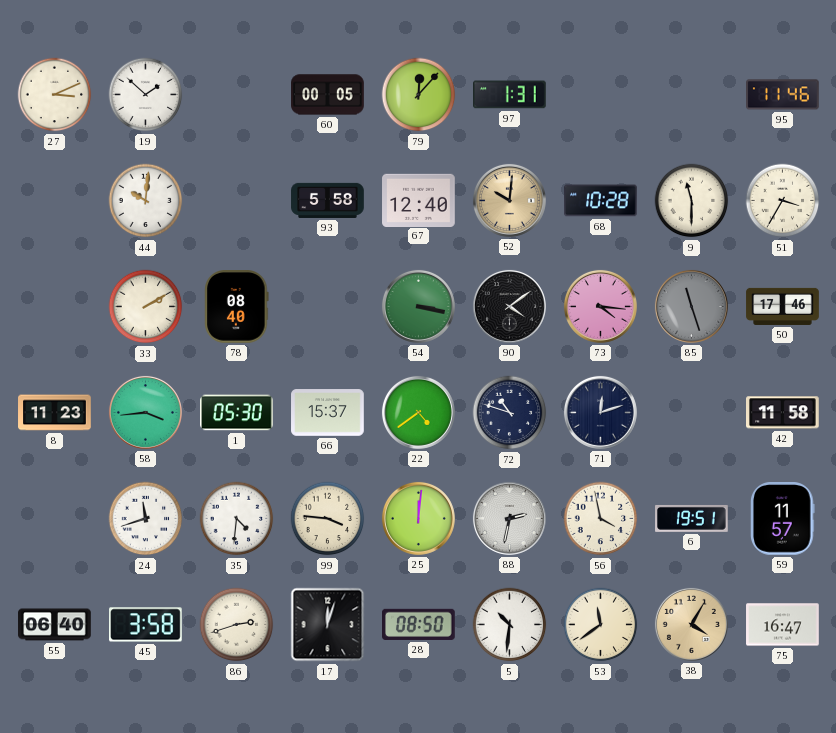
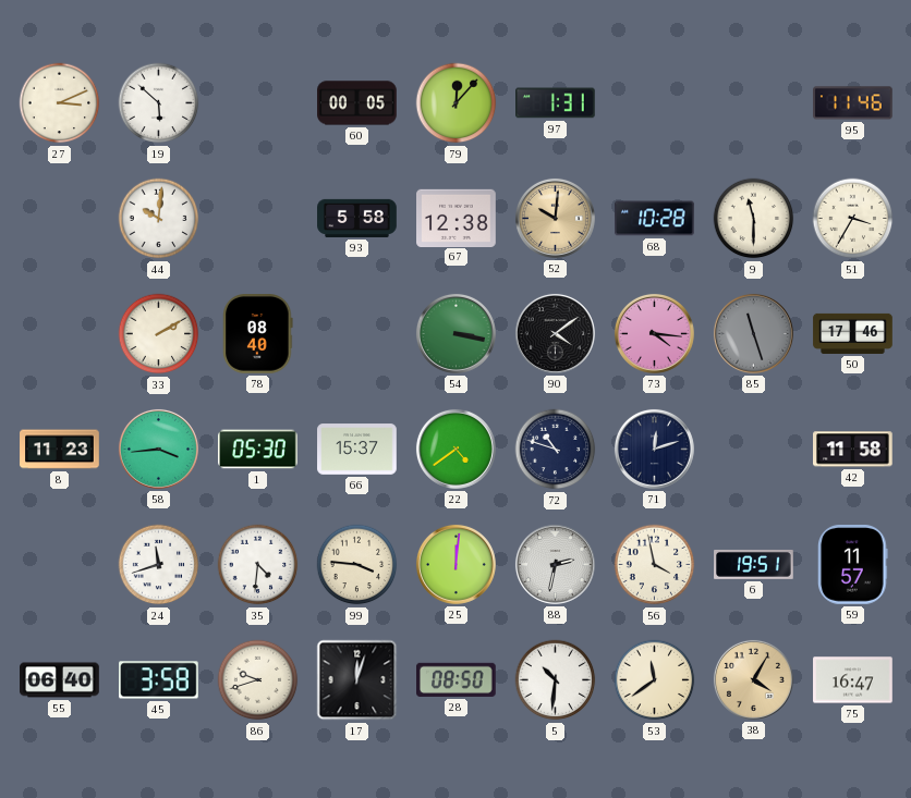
19: 1:52 -> 5:52
67: 12:40 -> 12:38
86: 2:42 -> 9:42
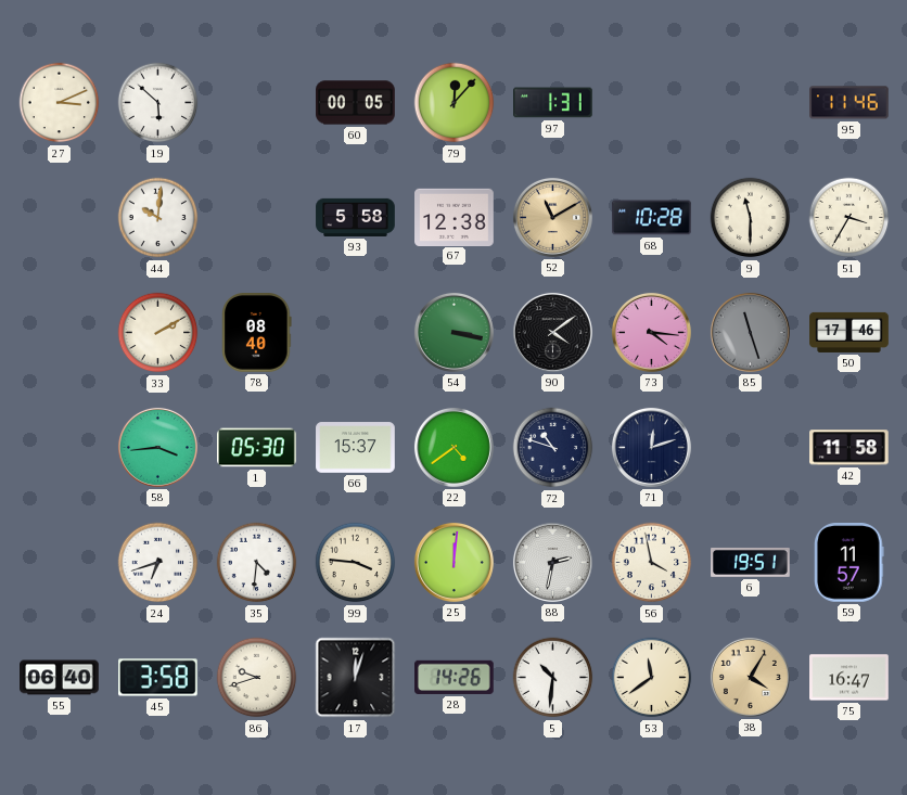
52: 10:01 -> 11:10
8: 11:23 -> none
24: 11:42 -> 6:42
28: 08:50 -> 14:26
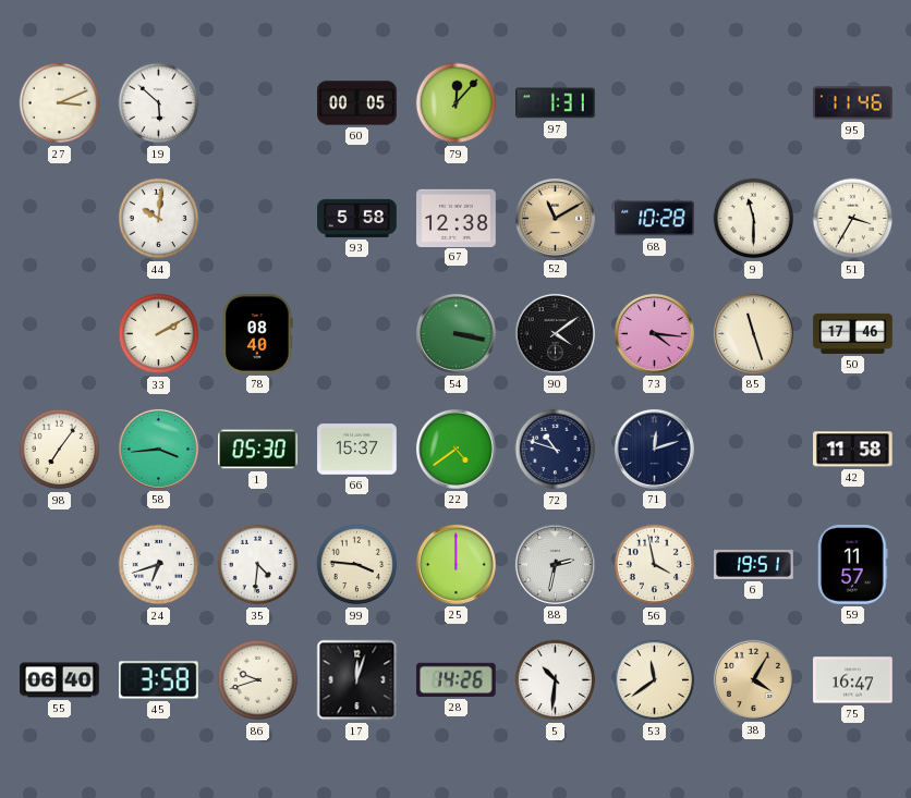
85 dial: grey -> cream
98: none -> 7:06
25: 12:01 -> 12:00
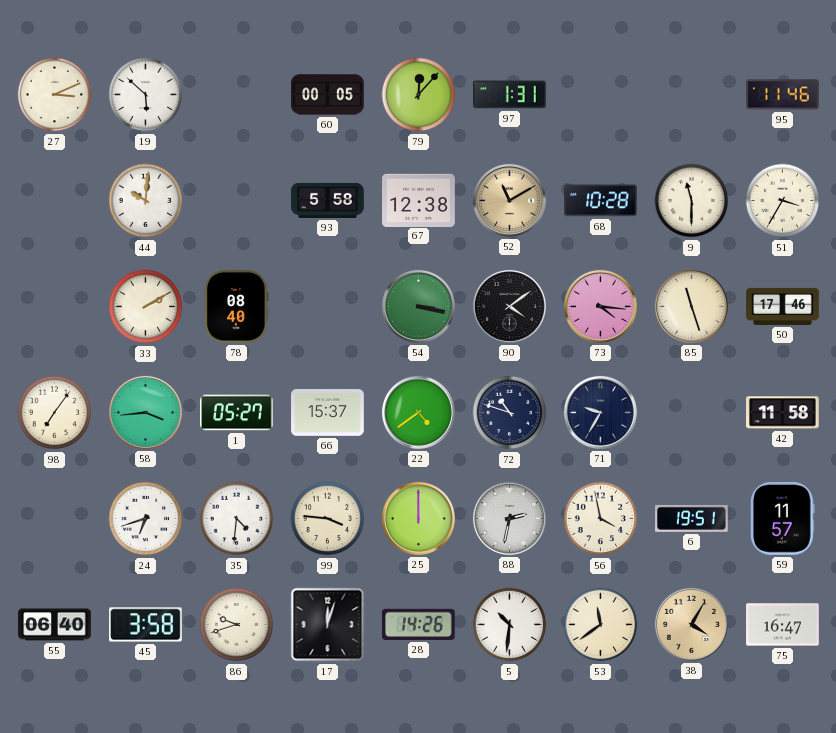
1: 05:30 -> 05:27
71: 12:12 -> 9:35
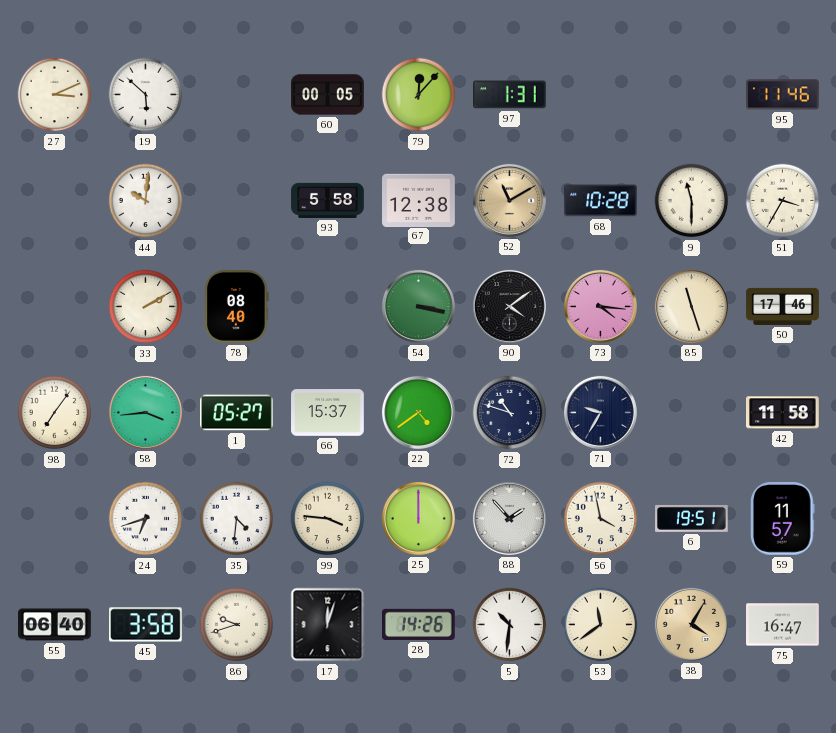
88: 2:32 -> 1:53
